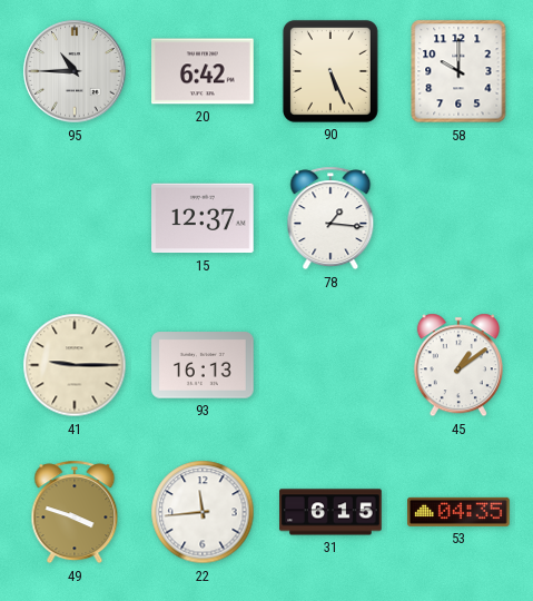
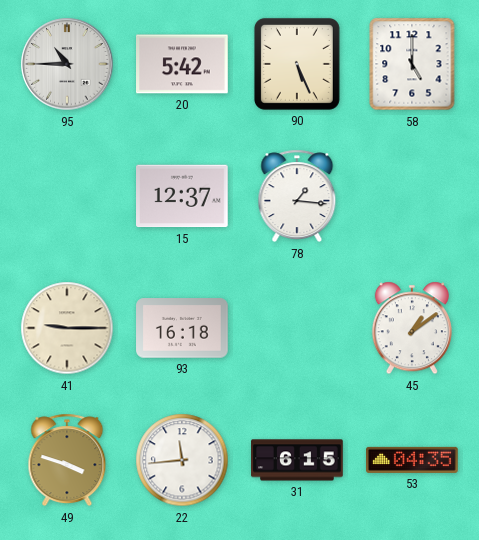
20: 6:42 -> 5:42
58: 10:00 -> 5:00
93: 16:13 -> 16:18
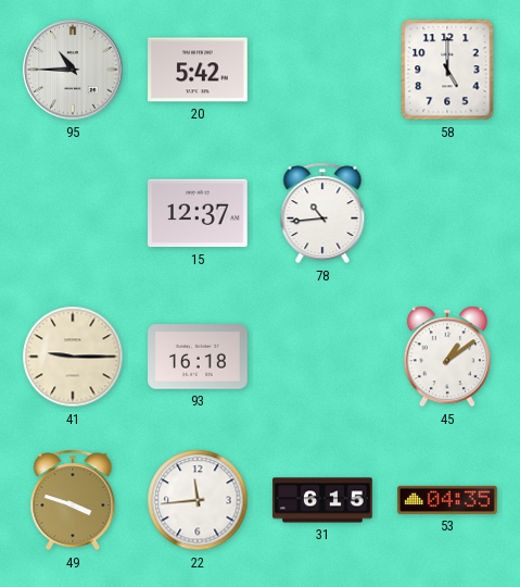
90: 5:26 -> none
78: 1:16 -> 10:44
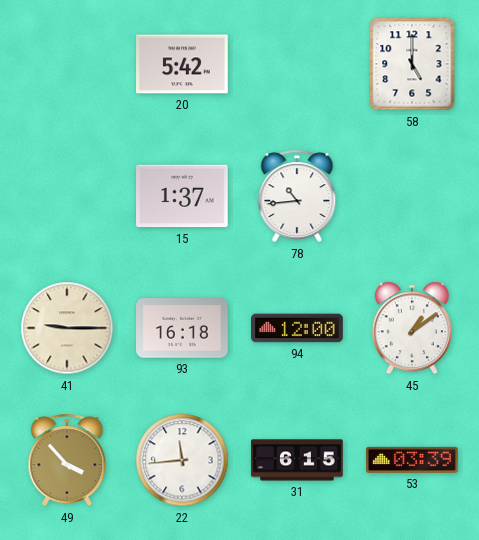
95: 10:45 -> none
15: 12:37 -> 1:37
94: none -> 12:00
49: 3:48 -> 3:53
53: 04:35 -> 03:39
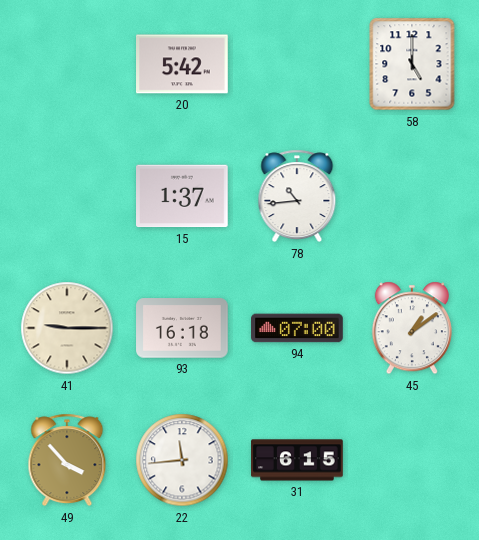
94: 12:00 -> 07:00
53: 03:39 -> none
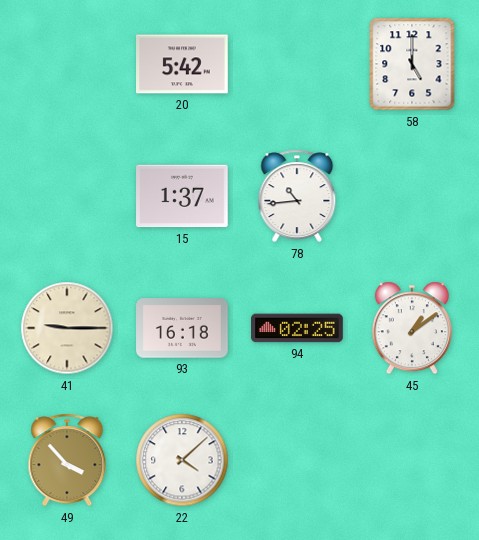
94: 07:00 -> 02:25
22: 11:44 -> 4:08
31: 6:15 -> none
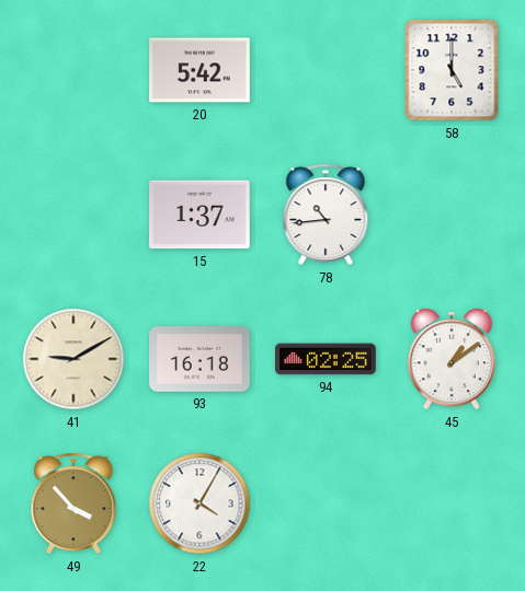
41: 9:15 -> 9:10
22: 4:08 -> 4:05
